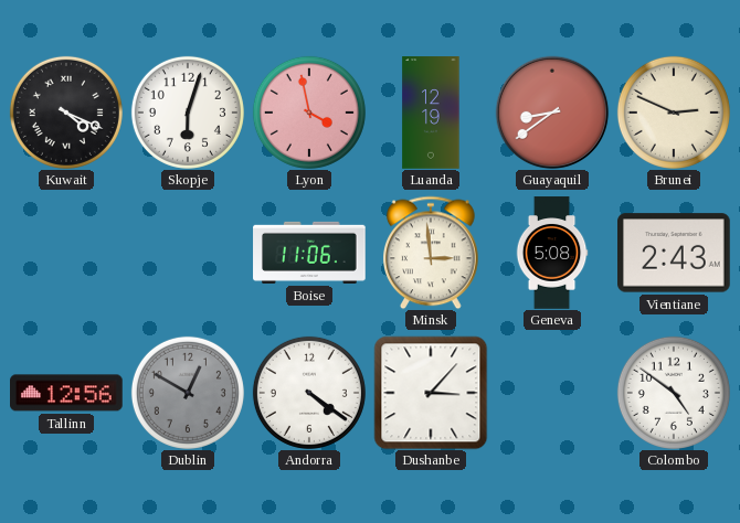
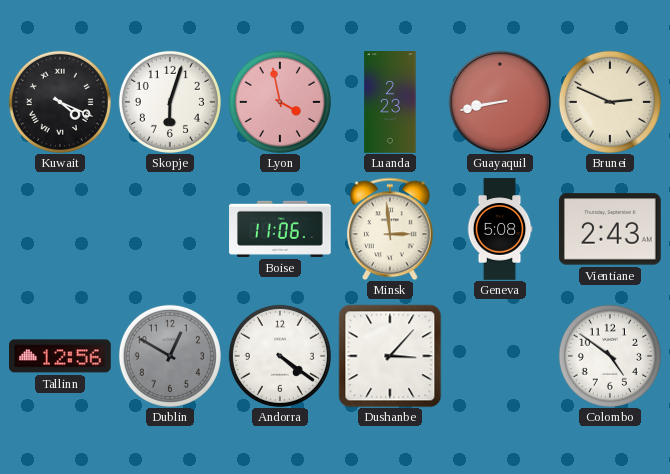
Luanda: 12:19 -> 2:23
Guayaquil: 8:39 -> 8:43
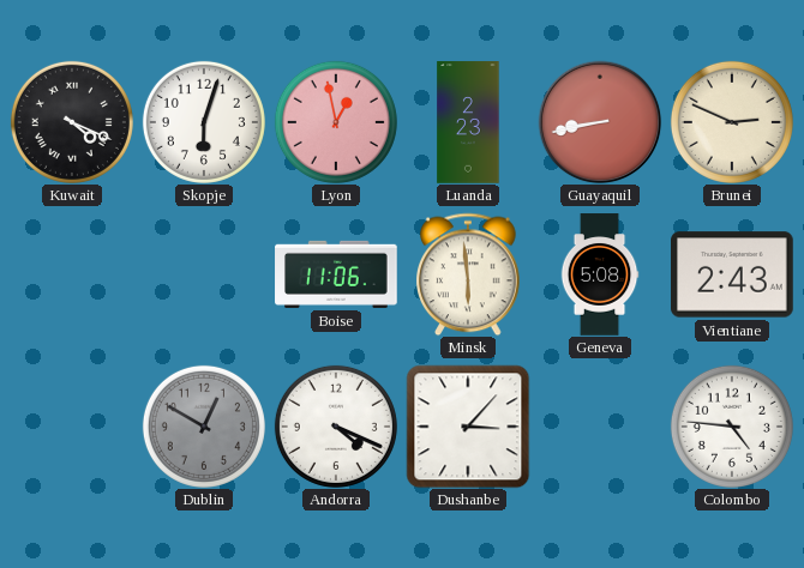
Lyon: 3:58 -> 12:58
Minsk: 2:59 -> 5:59
Tallinn: 12:56 -> none
Andorra: 4:21 -> 4:19
Colombo: 4:51 -> 4:46
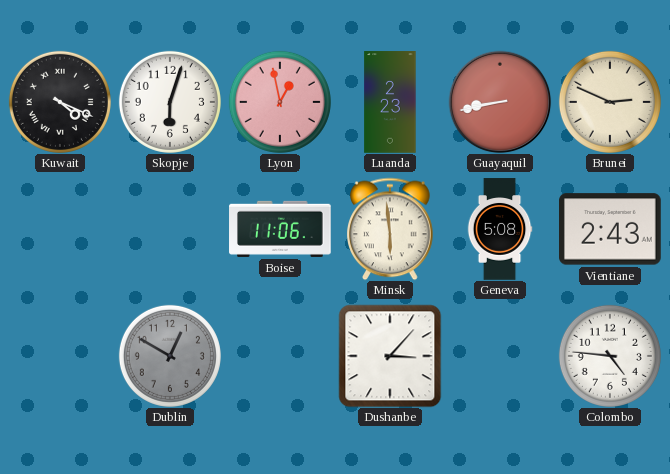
Andorra: 4:19 -> none
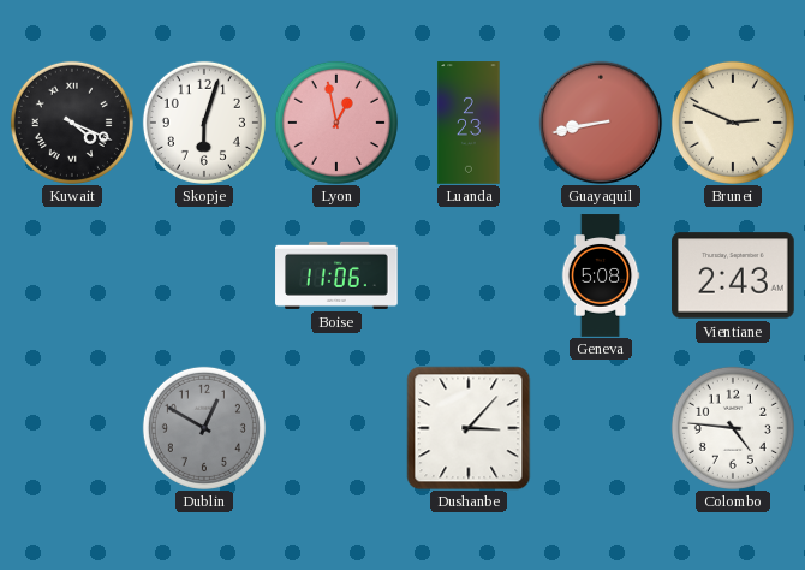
Minsk: 5:59 -> none
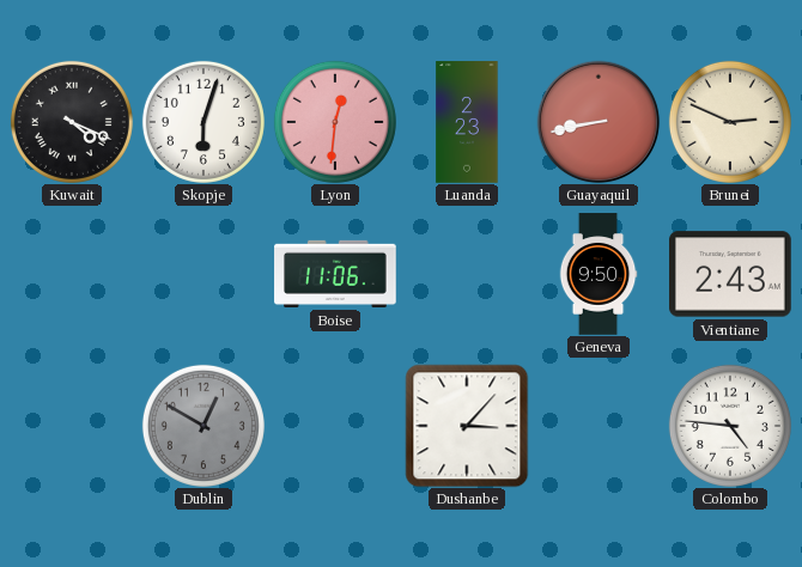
Lyon: 12:58 -> 12:31
Geneva: 5:08 -> 9:50
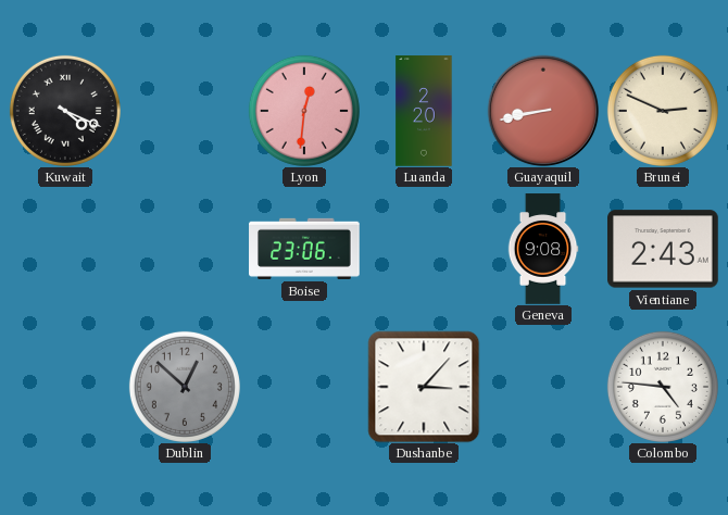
Skopje: 6:03 -> none
Luanda: 2:23 -> 2:20
Boise: 11:06 -> 23:06
Geneva: 9:50 -> 9:08
Dublin: 12:50 -> 12:52
